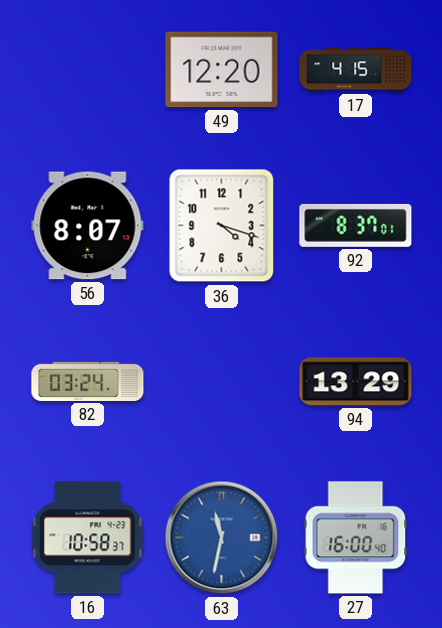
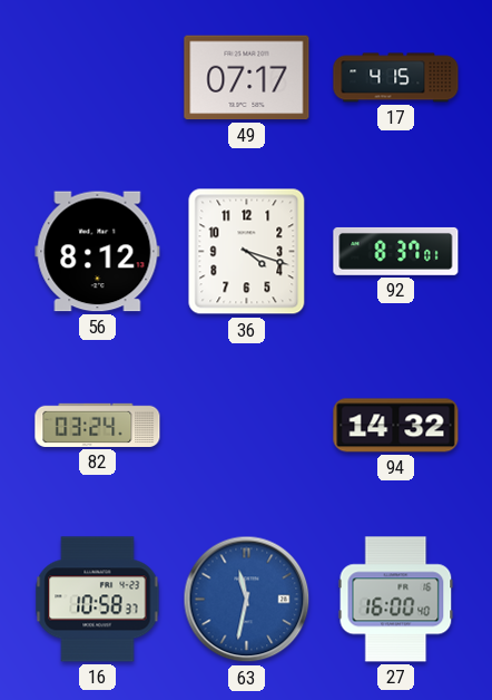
49: 12:20 -> 07:17
56: 8:07 -> 8:12
94: 13:29 -> 14:32
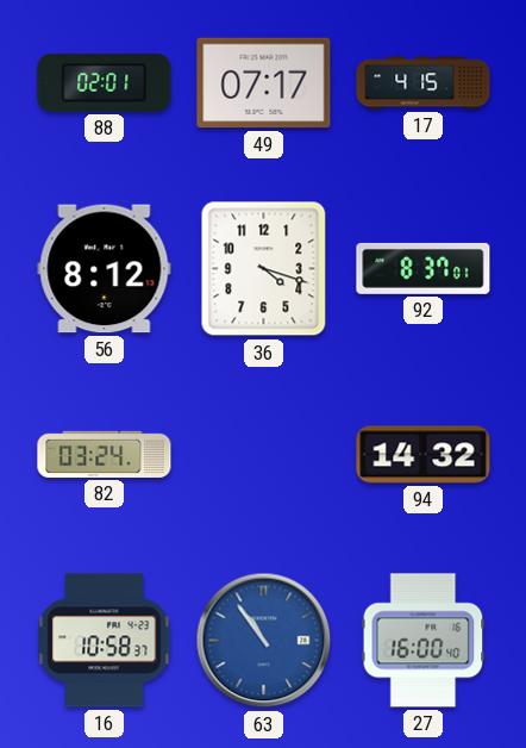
88: none -> 02:01
63: 11:32 -> 10:54
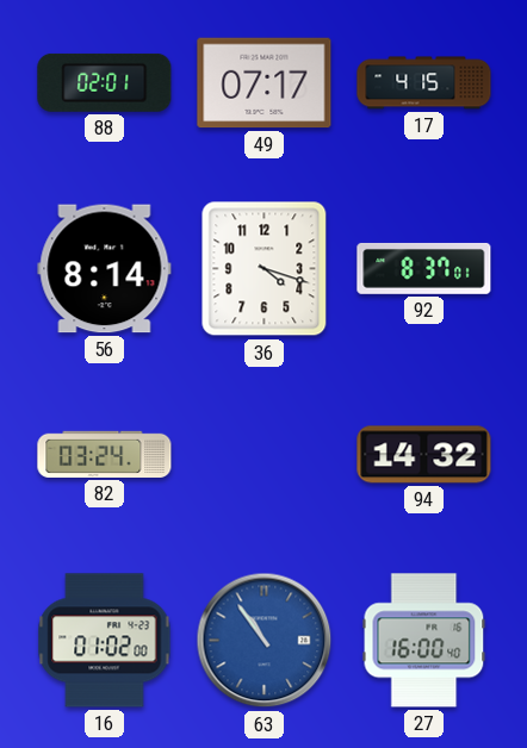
56: 8:12 -> 8:14
16: 10:58 -> 01:02
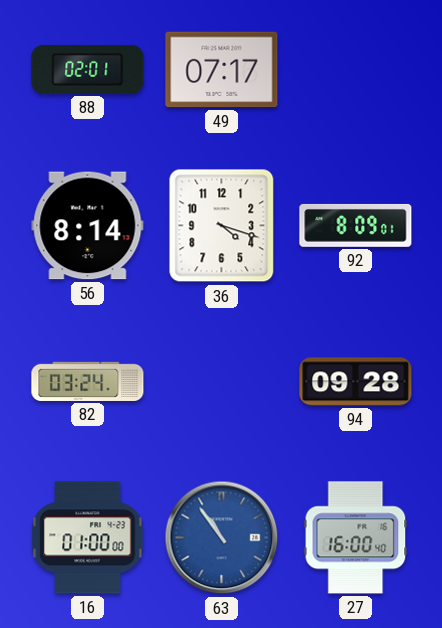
17: 4:15 -> none
92: 8:37 -> 8:09
94: 14:32 -> 09:28
16: 01:02 -> 01:00
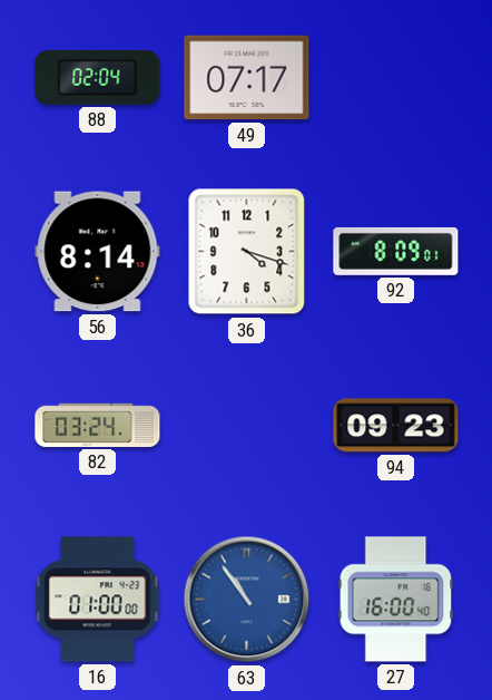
88: 02:01 -> 02:04
94: 09:28 -> 09:23
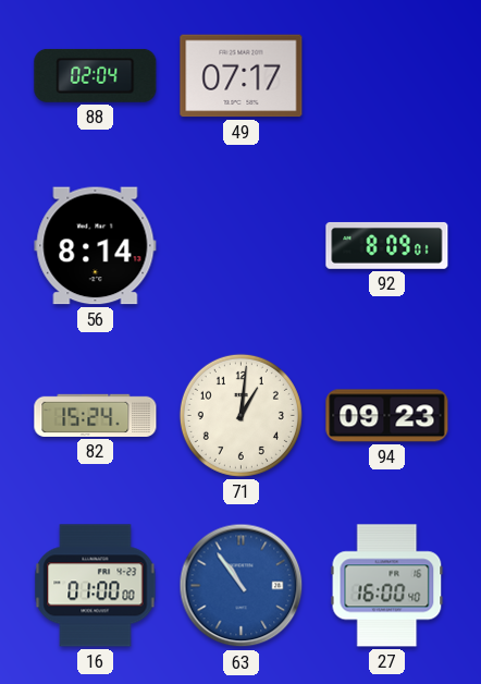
36: 4:18 -> none
82: 03:24 -> 15:24
71: none -> 1:01
